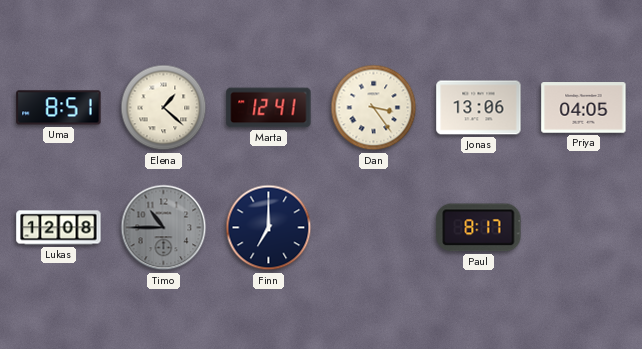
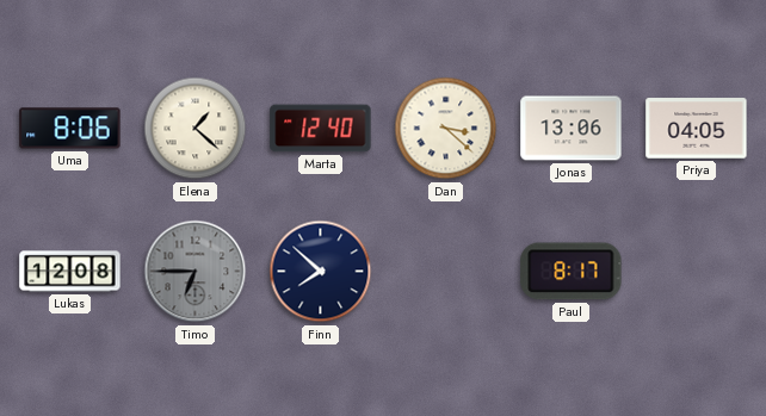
Uma: 8:51 -> 8:06
Marta: 12:41 -> 12:40
Dan: 3:24 -> 3:22
Timo: 10:45 -> 6:45
Finn: 7:00 -> 7:52
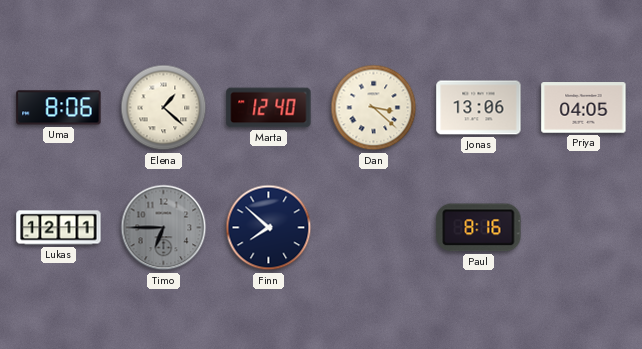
Lukas: 12:08 -> 12:11
Paul: 8:17 -> 8:16
